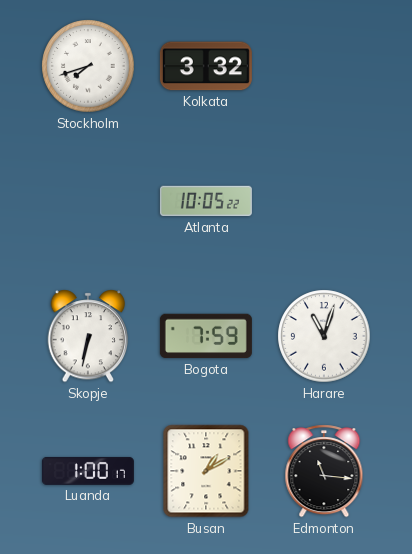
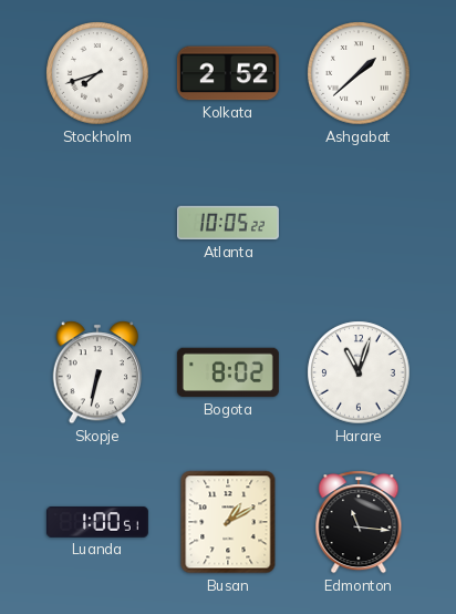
Kolkata: 3:32 -> 2:52
Ashgabat: none -> 1:38
Bogota: 7:59 -> 8:02
Luanda: 1:00:17 -> 1:00:51
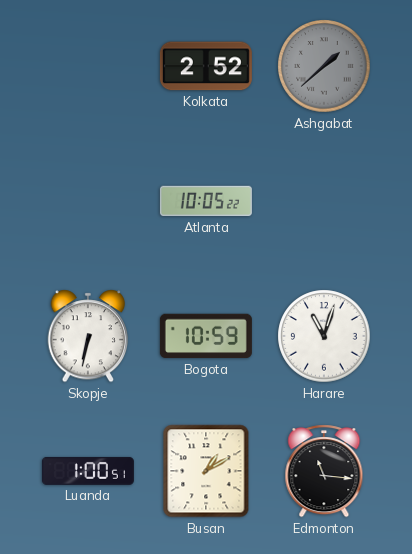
Stockholm: 7:42 -> none
Ashgabat dial: white -> grey
Bogota: 8:02 -> 10:59
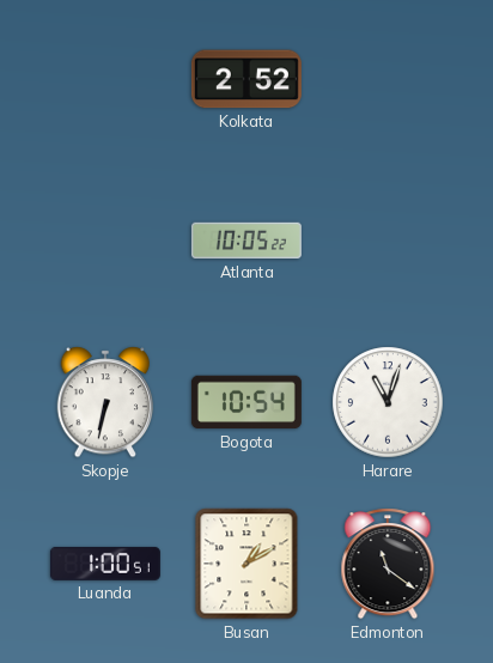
Ashgabat: 1:38 -> none
Bogota: 10:59 -> 10:54
Edmonton: 11:16 -> 11:21
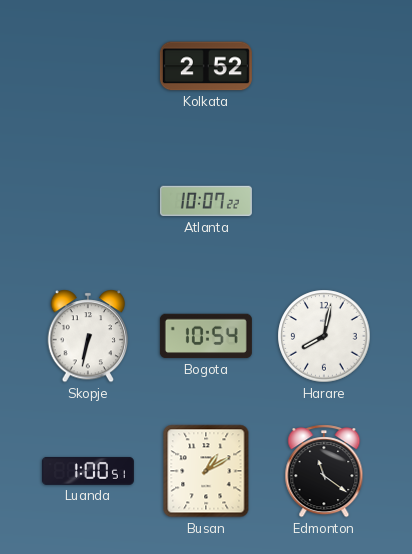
Atlanta: 10:05 -> 10:07
Harare: 11:03 -> 8:02
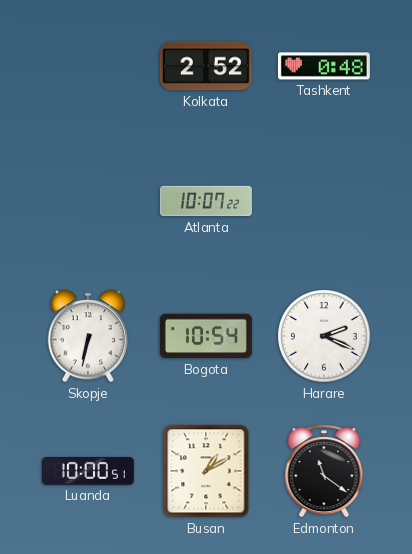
Tashkent: none -> 0:48
Harare: 8:02 -> 2:19
Luanda: 1:00 -> 10:00
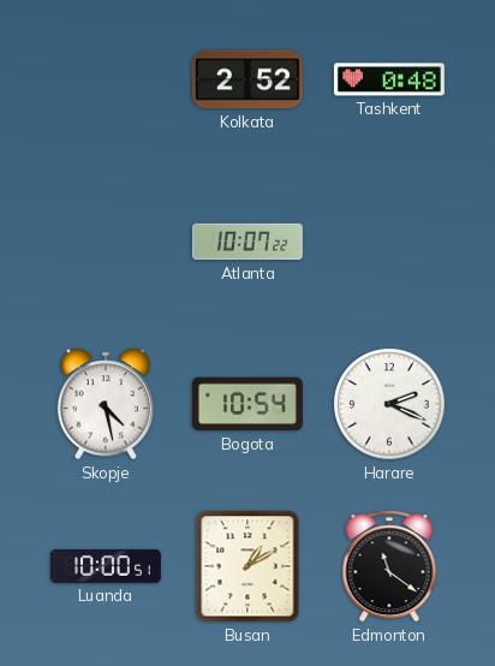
Skopje: 6:32 -> 4:28
